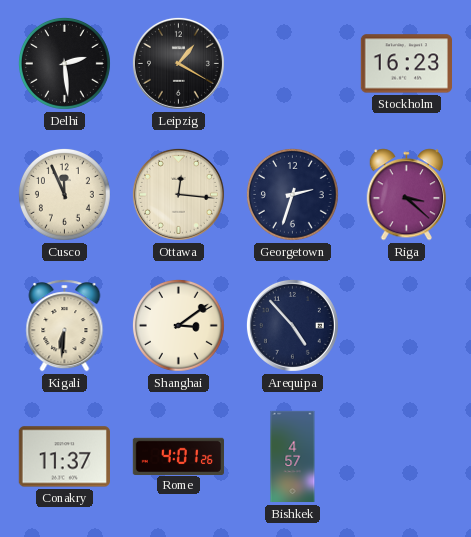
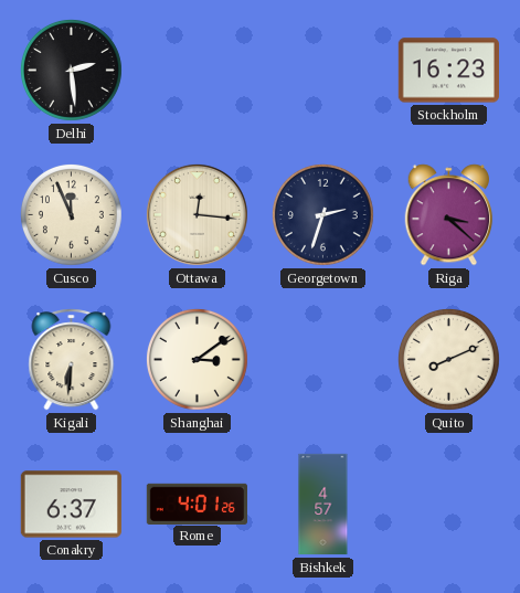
Leipzig: 1:20 -> none
Arequipa: 4:53 -> none
Quito: none -> 8:11
Conakry: 11:37 -> 6:37
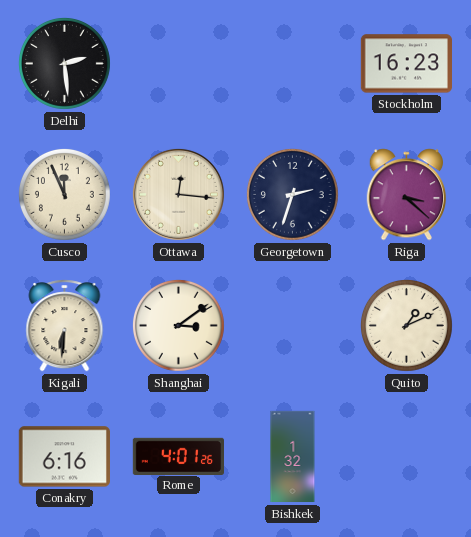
Quito: 8:11 -> 1:11
Conakry: 6:37 -> 6:16
Bishkek: 4:57 -> 1:32
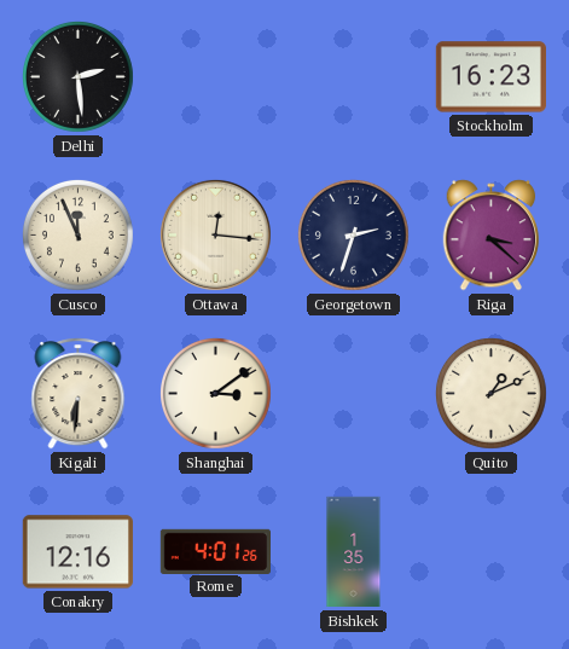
Conakry: 6:16 -> 12:16
Bishkek: 1:32 -> 1:35
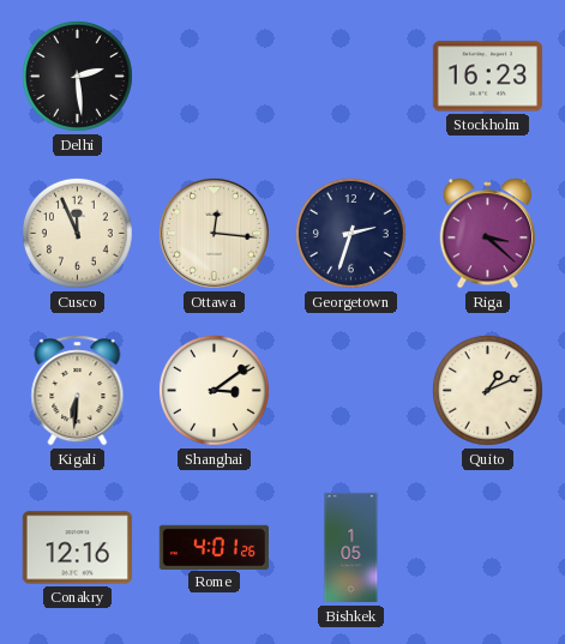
Bishkek: 1:35 -> 1:05
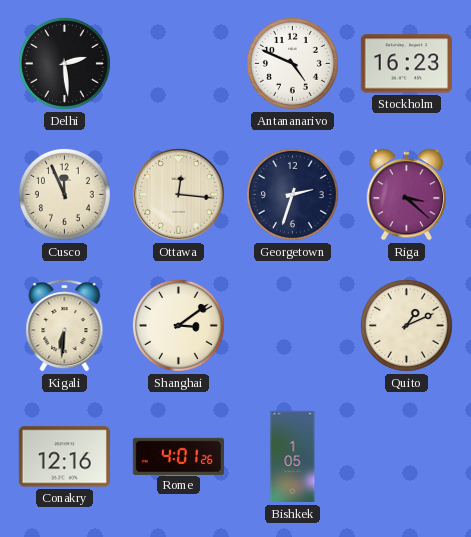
Antananarivo: none -> 4:49
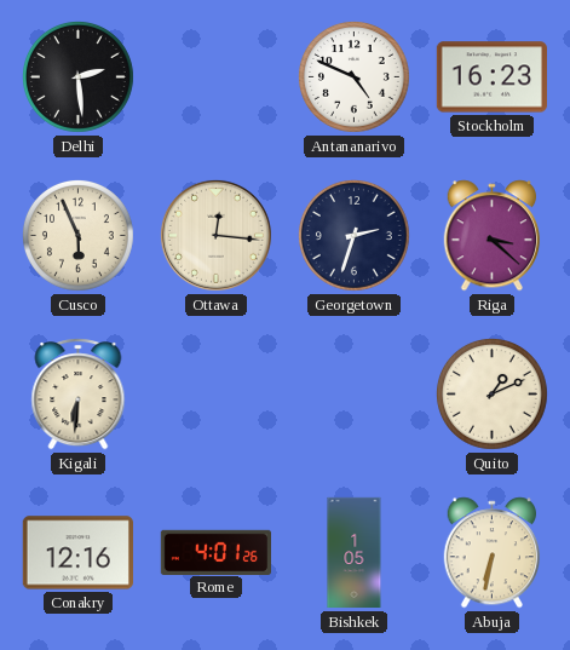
Cusco: 11:56 -> 5:56
Shanghai: 3:09 -> none
Abuja: none -> 6:32
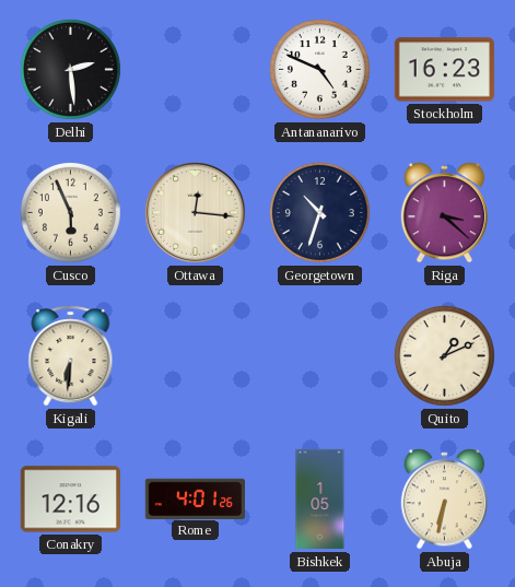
Georgetown: 2:33 -> 10:33
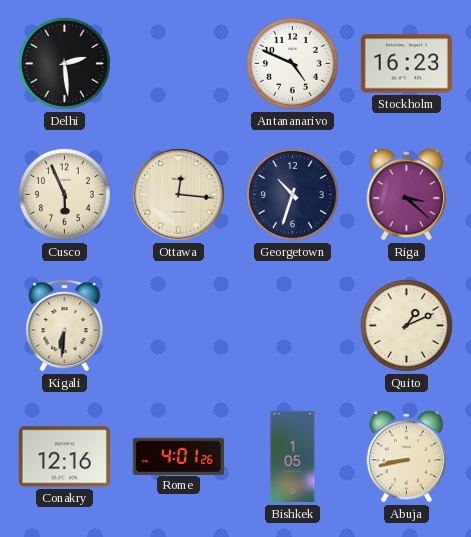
Abuja: 6:32 -> 8:43
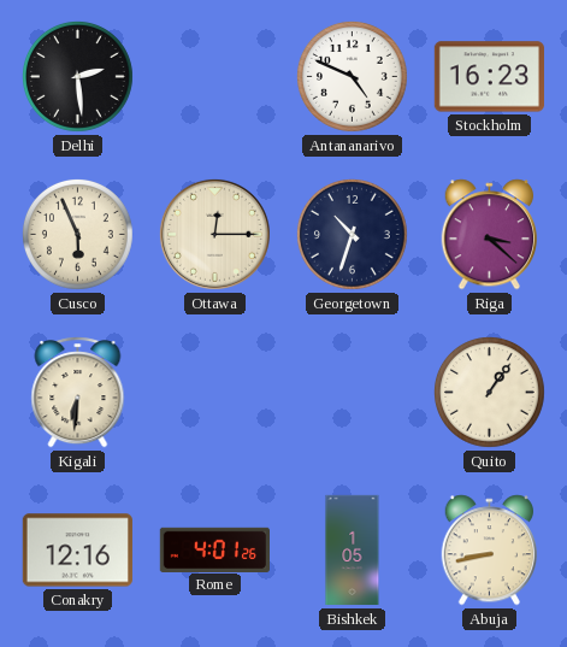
Ottawa: 12:16 -> 12:15
Quito: 1:11 -> 1:06
